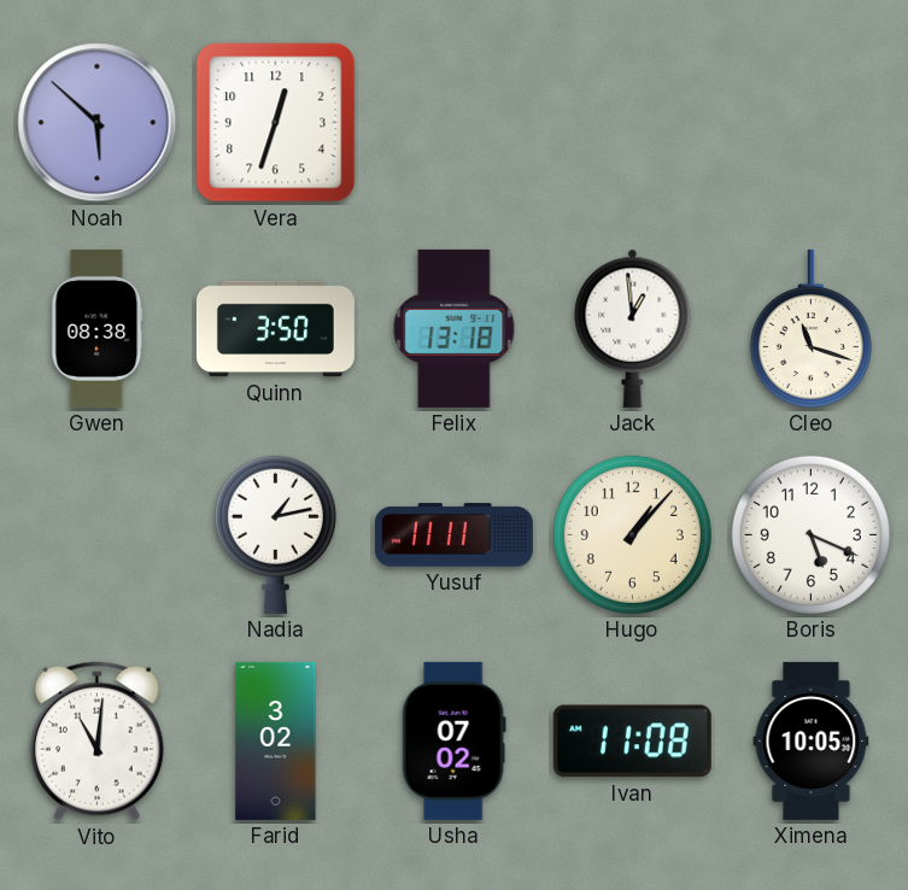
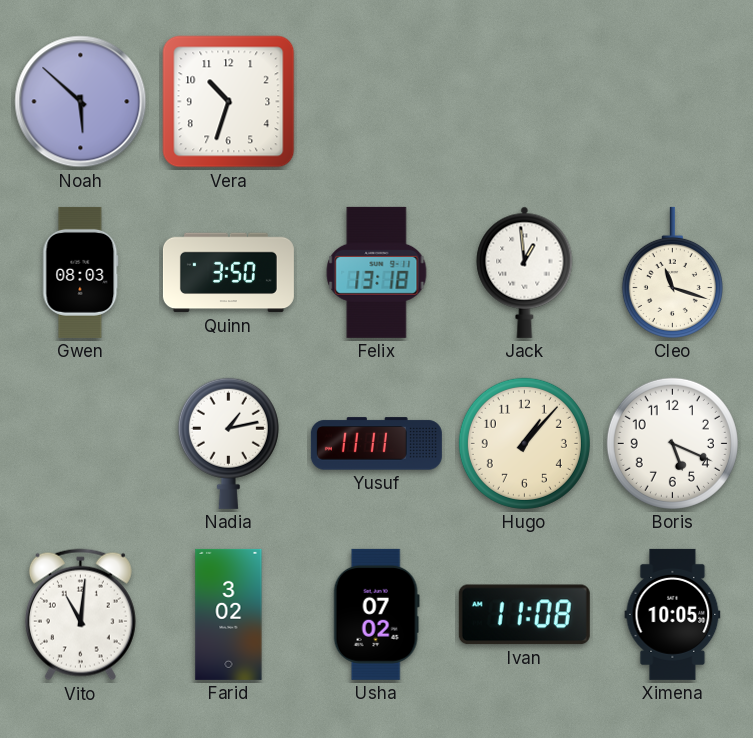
Vera: 12:33 -> 10:33
Gwen: 08:38 -> 08:03
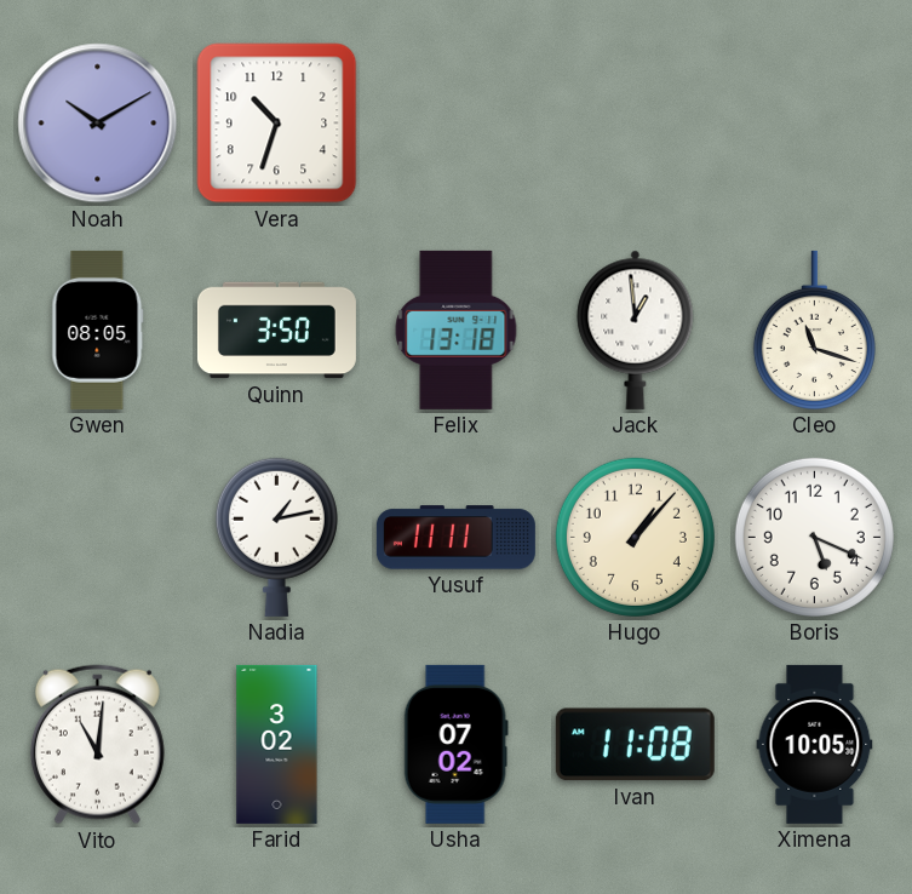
Noah: 5:52 -> 10:10
Gwen: 08:03 -> 08:05
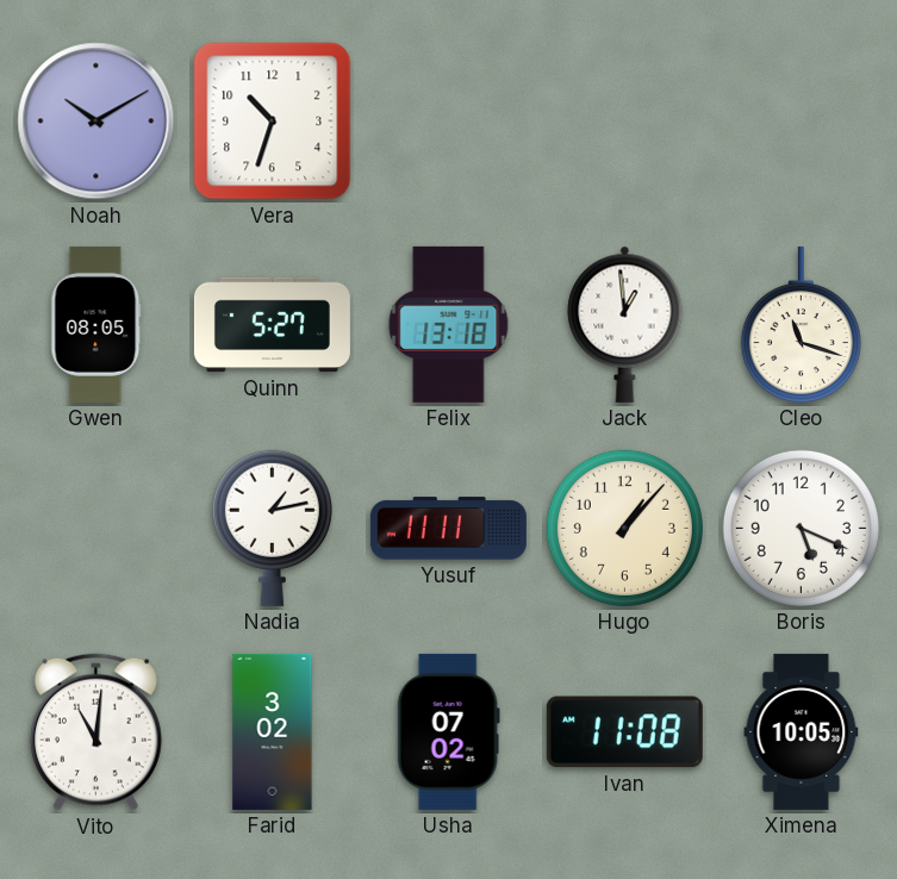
Quinn: 3:50 -> 5:27
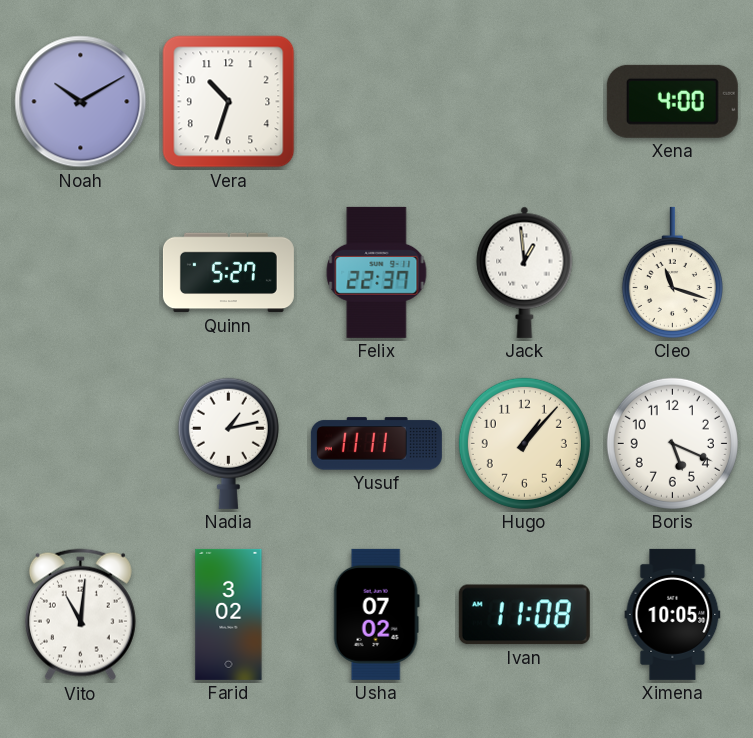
Xena: none -> 4:00
Gwen: 08:05 -> none
Felix: 13:18 -> 22:37
